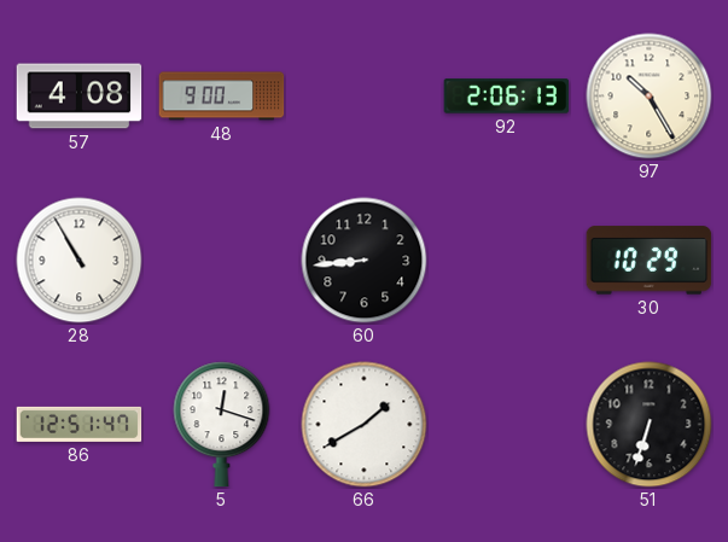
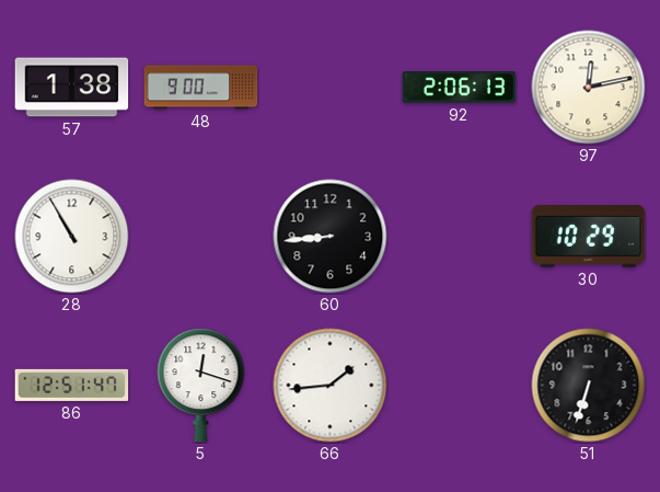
57: 4:08 -> 1:38
97: 10:25 -> 12:13
66: 1:40 -> 1:44
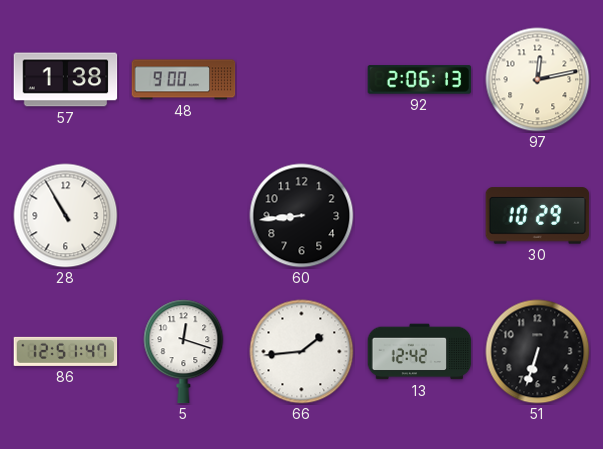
13: none -> 12:42
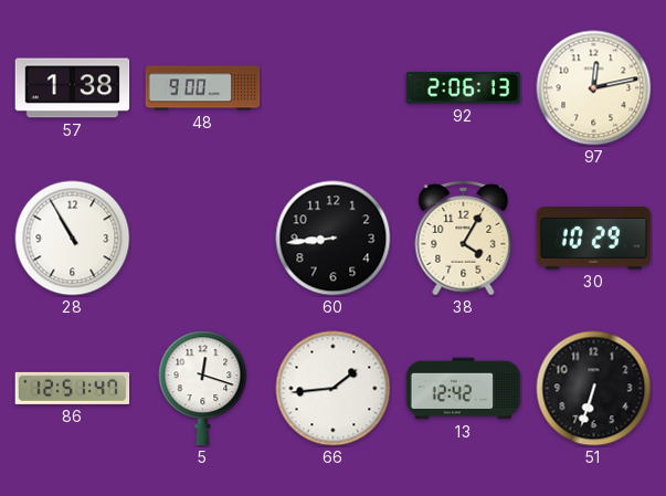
38: none -> 4:05
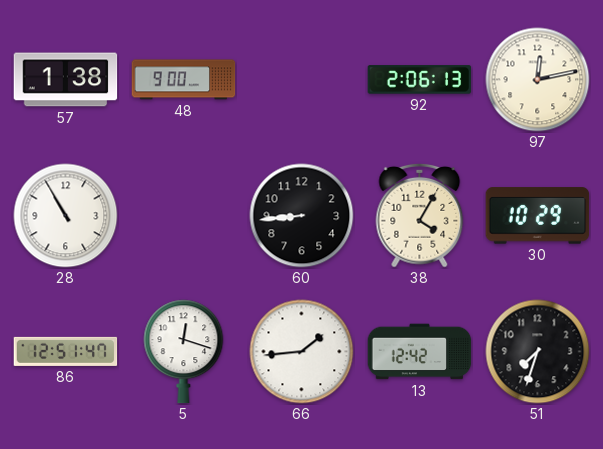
51: 6:33 -> 7:33
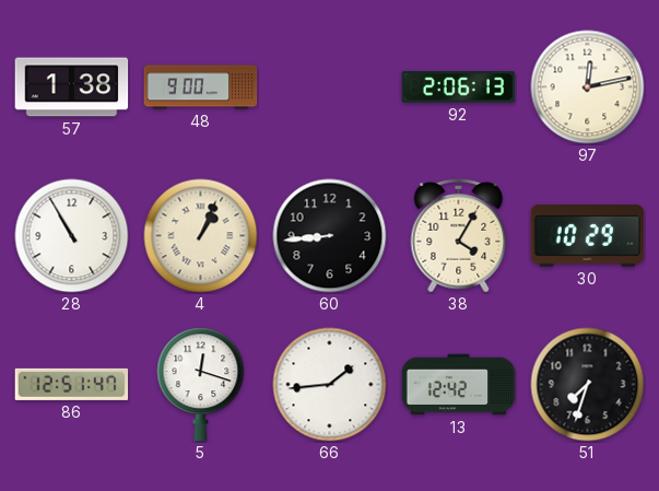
4: none -> 1:04
